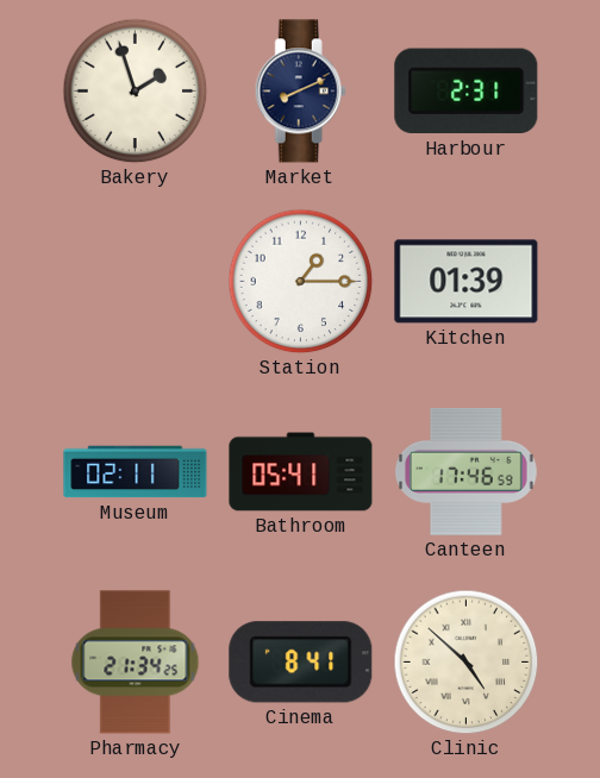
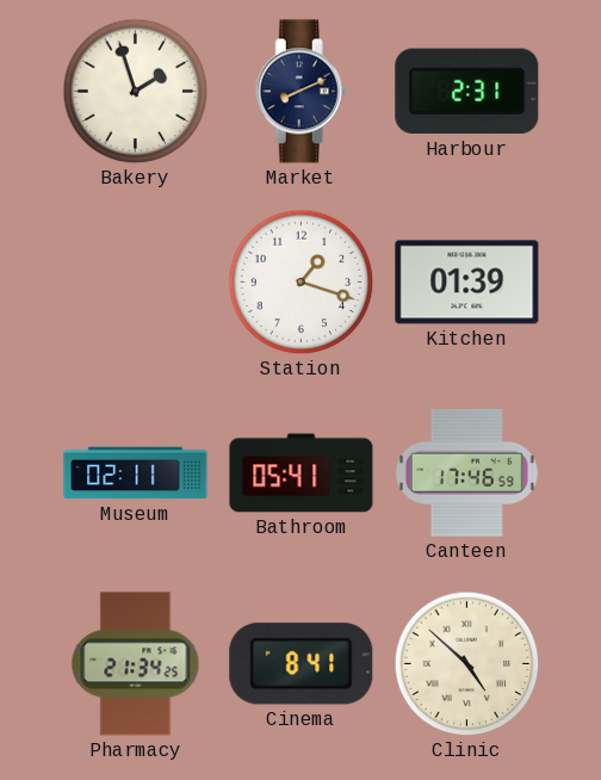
Station: 1:15 -> 1:18
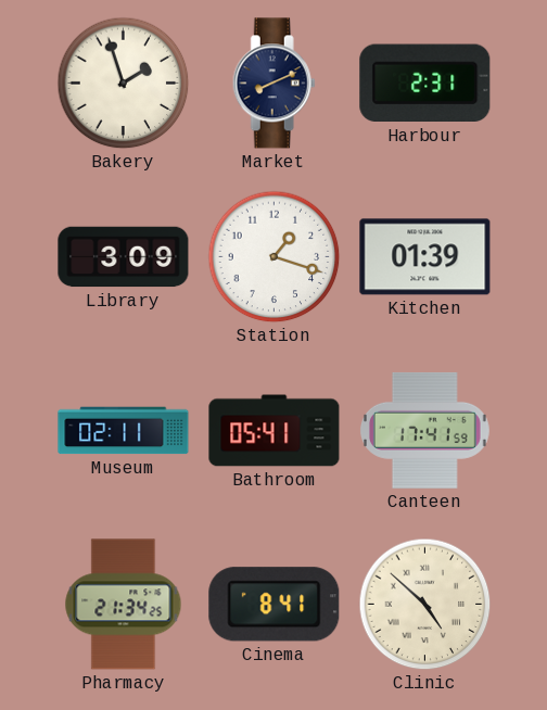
Library: none -> 3:09
Canteen: 17:46 -> 17:41
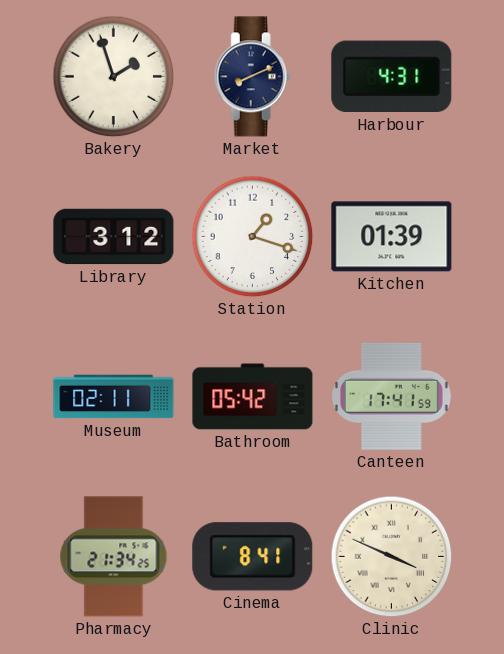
Harbour: 2:31 -> 4:31
Library: 3:09 -> 3:12
Bathroom: 05:41 -> 05:42
Clinic: 4:52 -> 3:49
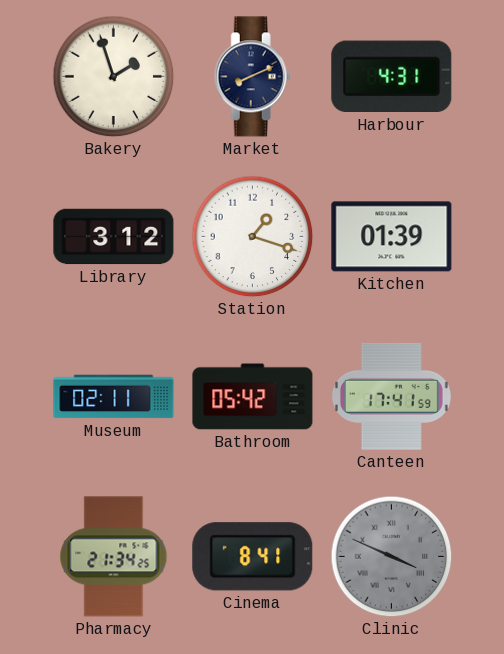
Clinic dial: cream -> grey
